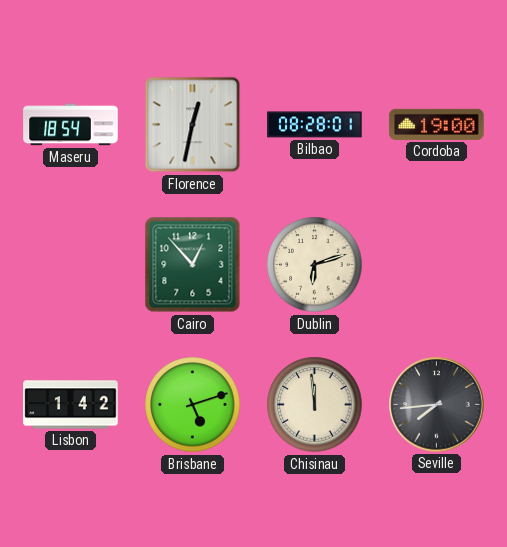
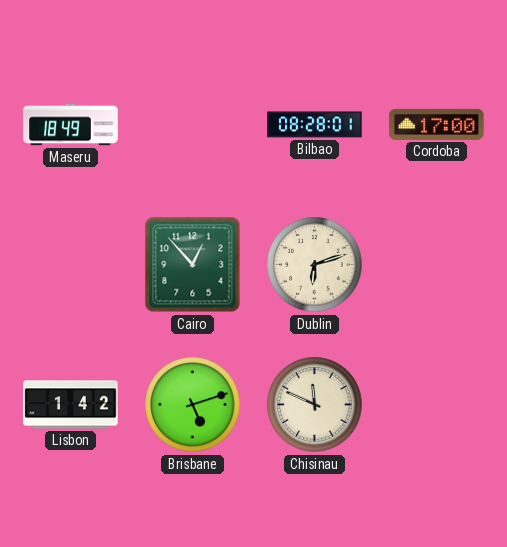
Maseru: 18:54 -> 18:49
Florence: 12:32 -> none
Cordoba: 19:00 -> 17:00
Chisinau: 11:59 -> 11:49
Seville: 7:44 -> none
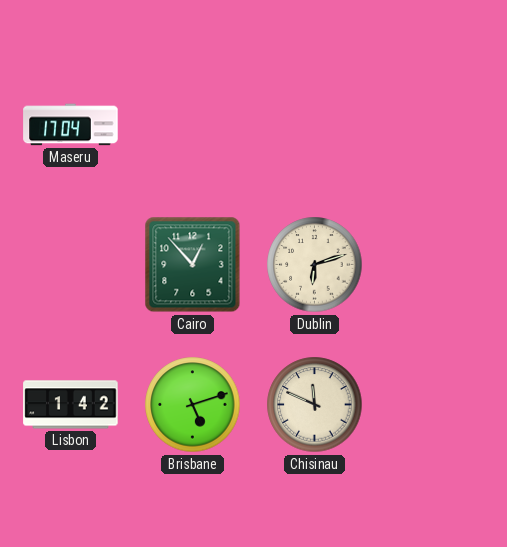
Maseru: 18:49 -> 17:04
Bilbao: 08:28 -> none
Cordoba: 17:00 -> none
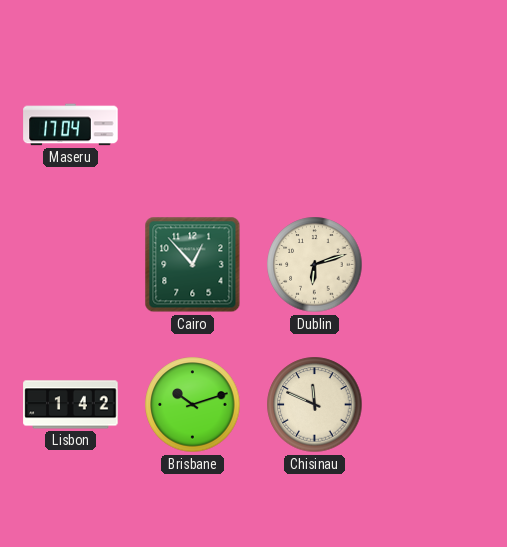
Brisbane: 5:12 -> 10:12
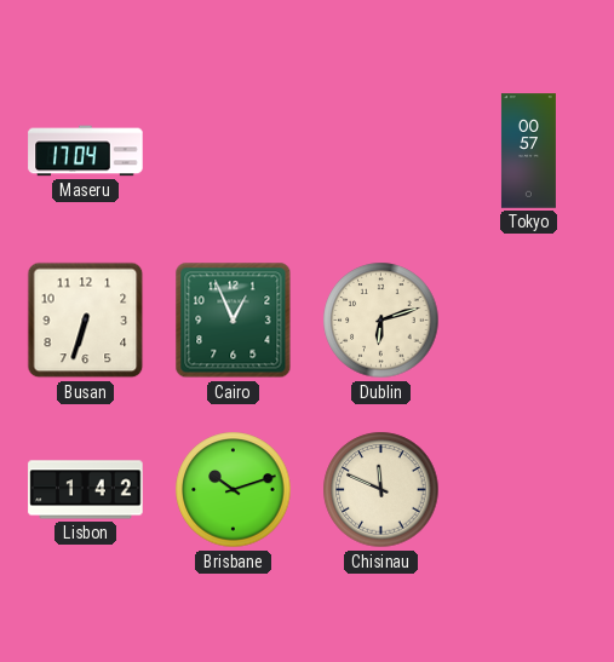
Tokyo: none -> 00:57
Busan: none -> 6:33
Cairo: 12:53 -> 12:56
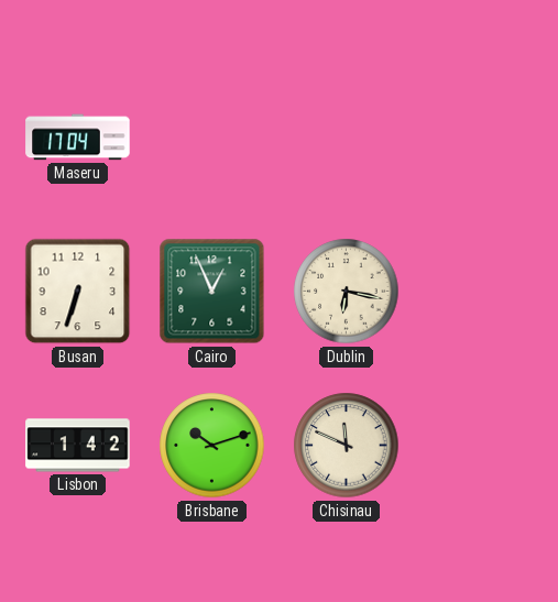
Tokyo: 00:57 -> none
Dublin: 6:12 -> 6:17
